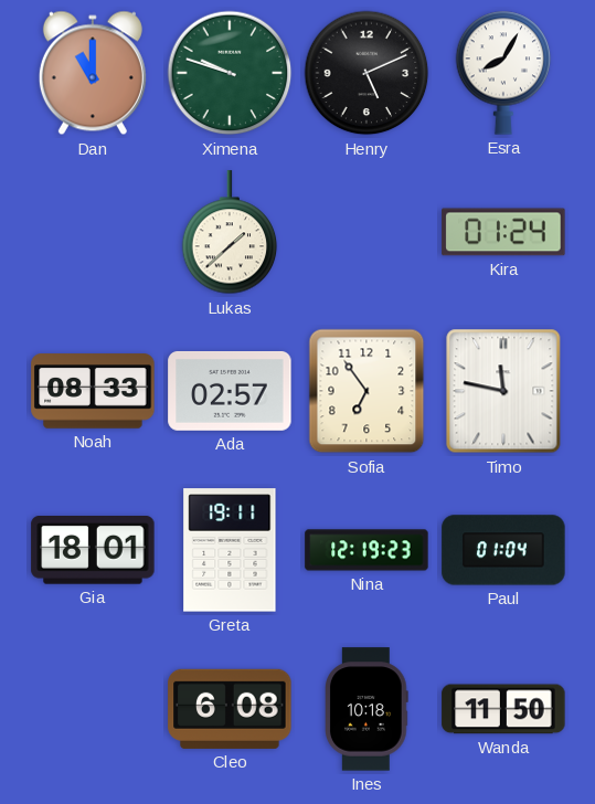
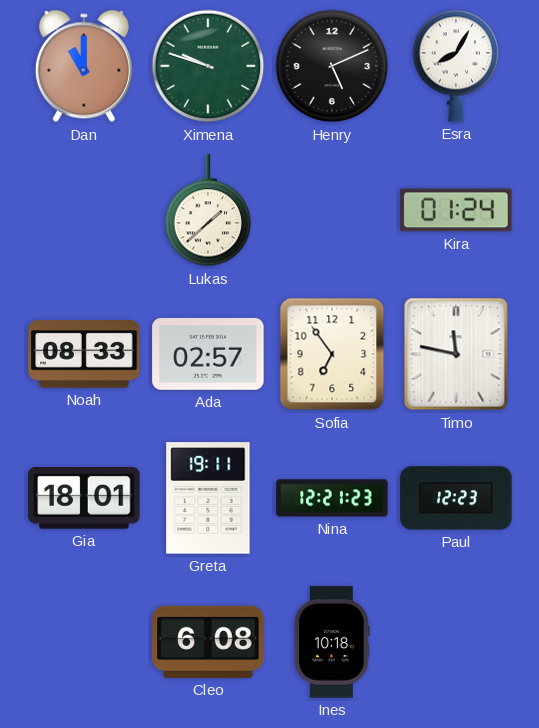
Nina: 12:19 -> 12:21
Paul: 01:04 -> 12:23
Wanda: 11:50 -> none
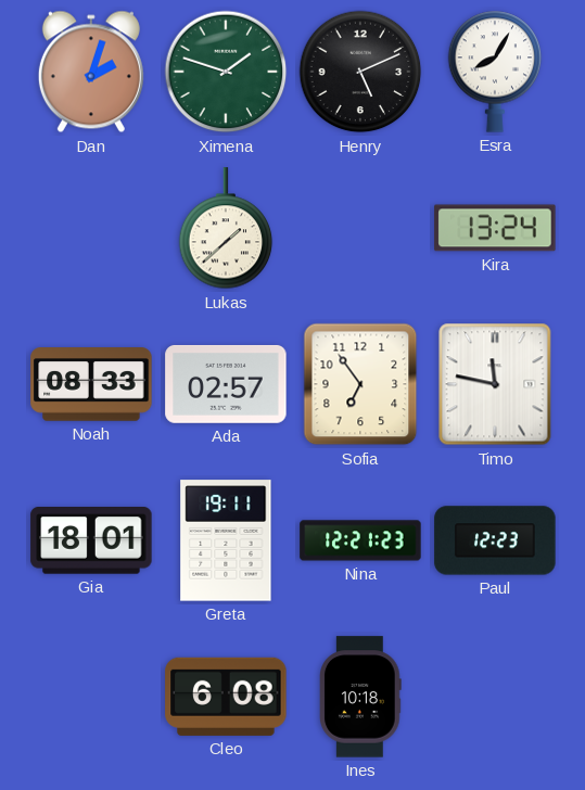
Dan: 11:00 -> 2:03
Ximena: 9:48 -> 1:48
Kira: 01:24 -> 13:24
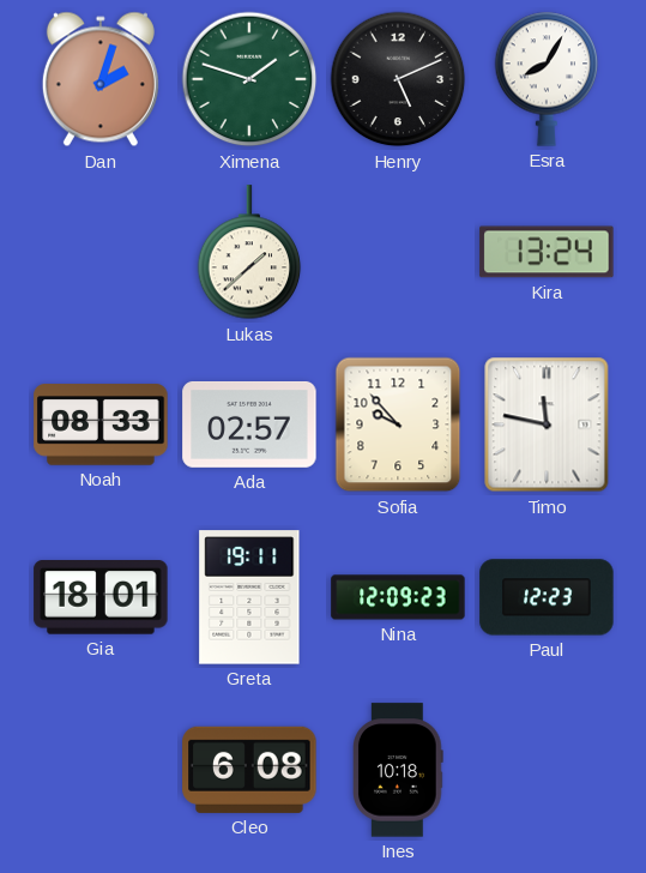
Sofia: 6:54 -> 9:53
Nina: 12:21 -> 12:09
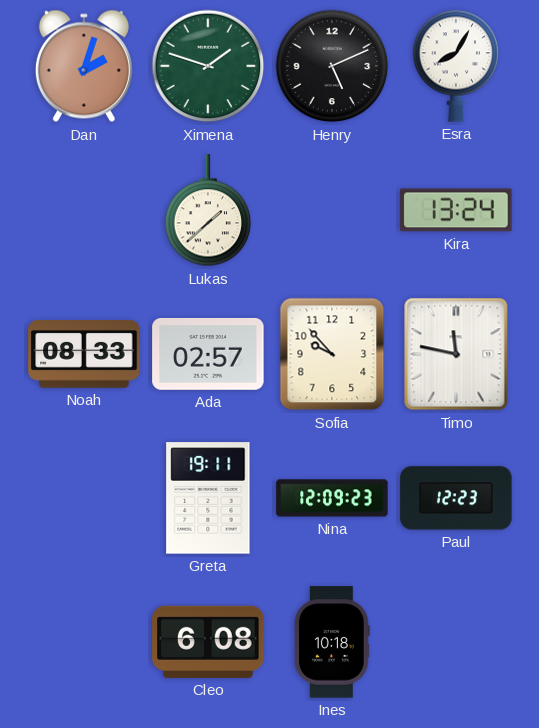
Gia: 18:01 -> none
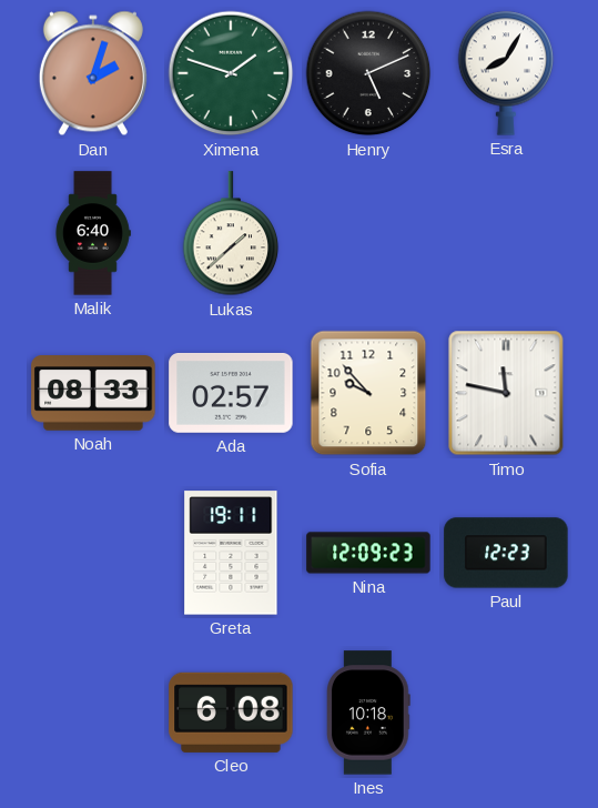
Malik: none -> 6:40
Kira: 13:24 -> none
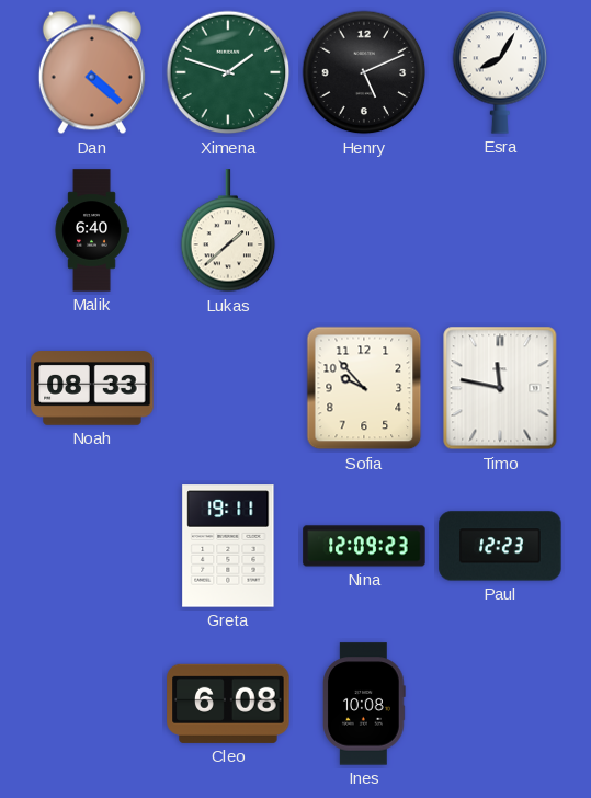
Dan: 2:03 -> 4:22
Ada: 02:57 -> none
Ines: 10:18 -> 10:08
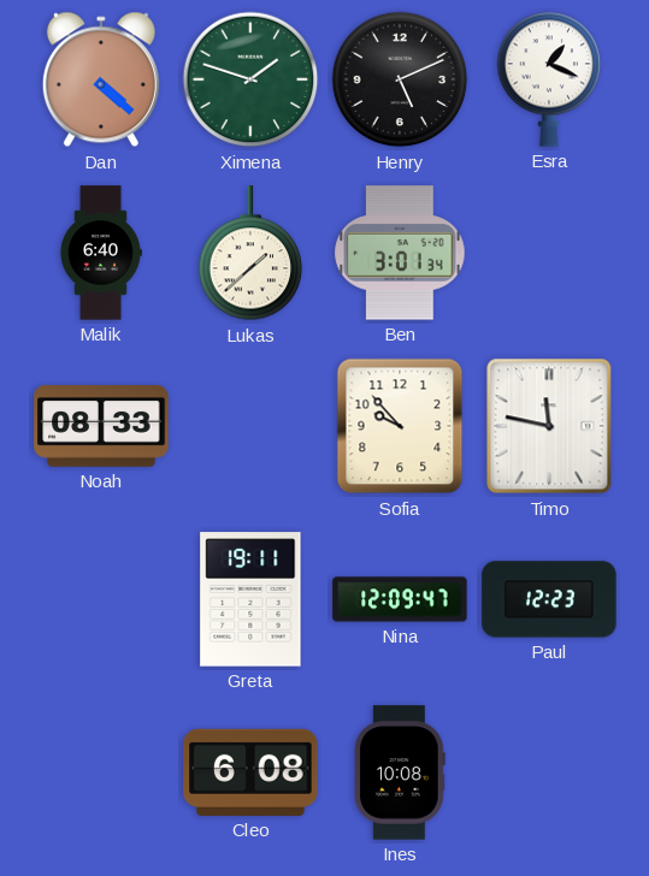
Esra: 8:05 -> 1:19
Ben: none -> 3:01
Nina: 12:09:23 -> 12:09:47
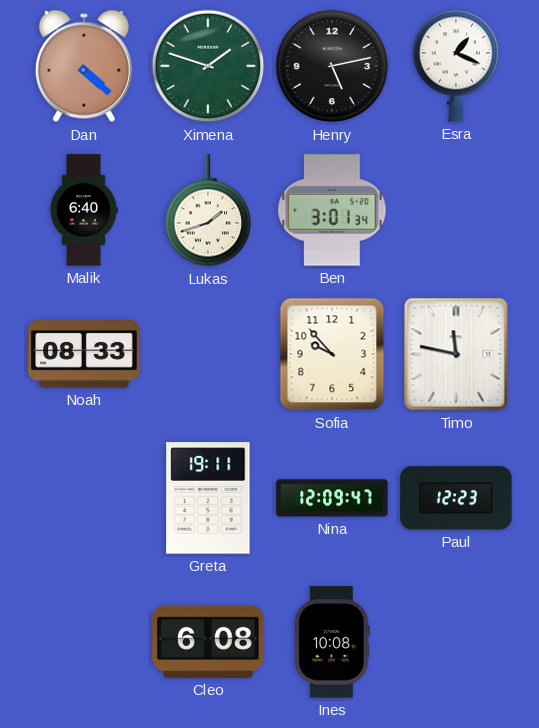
Henry: 5:11 -> 5:13
Lukas: 1:38 -> 1:42
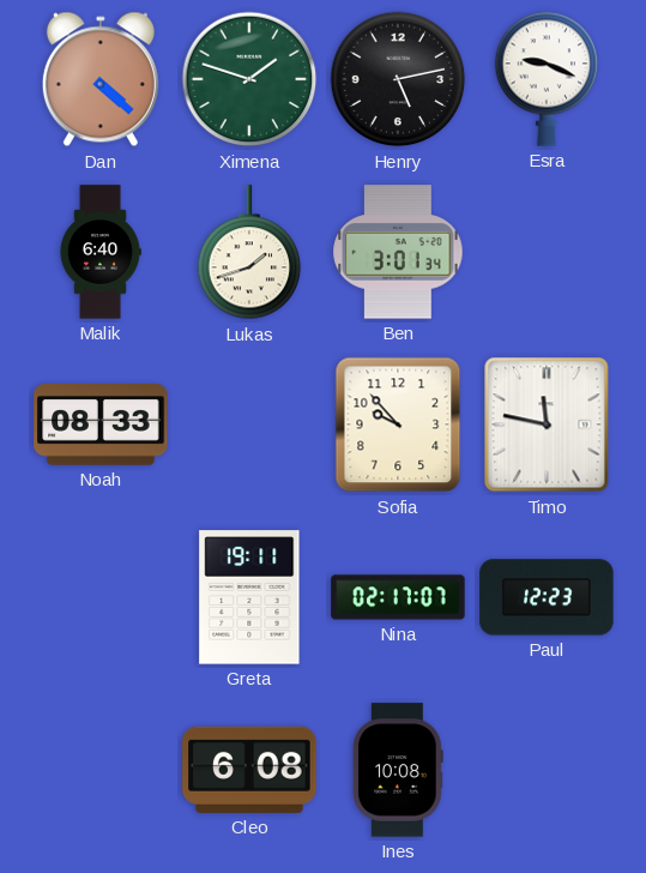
Esra: 1:19 -> 9:19
Nina: 12:09 -> 02:17
